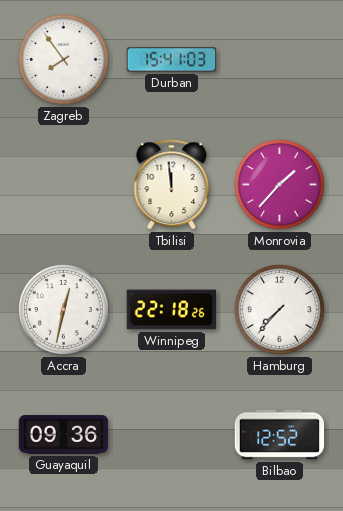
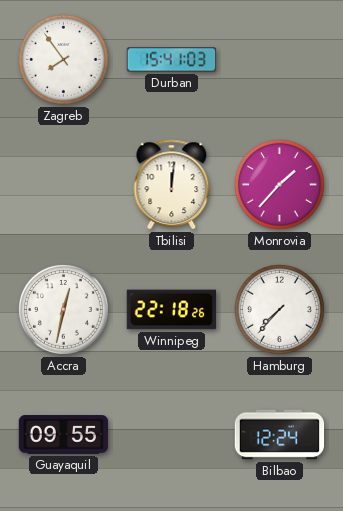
Tbilisi: 11:59 -> 12:01
Guayaquil: 09:36 -> 09:55
Bilbao: 12:52 -> 12:24
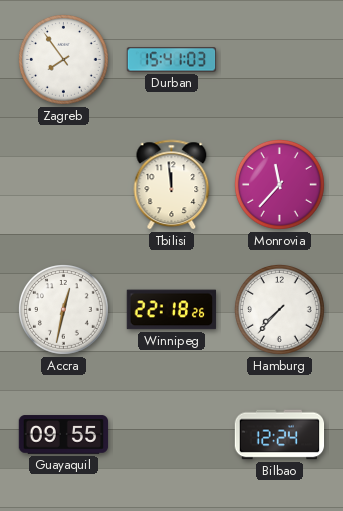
Tbilisi: 12:01 -> 11:59
Monrovia: 1:37 -> 11:37
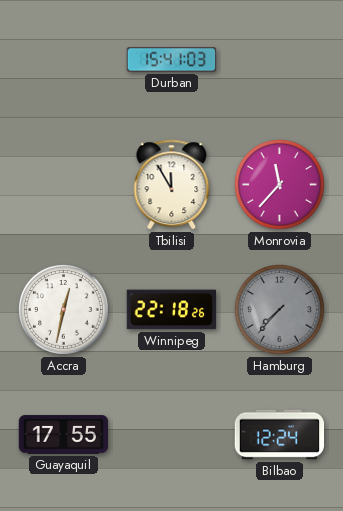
Zagreb: 7:54 -> none
Tbilisi: 11:59 -> 11:55
Hamburg dial: white -> grey
Guayaquil: 09:55 -> 17:55
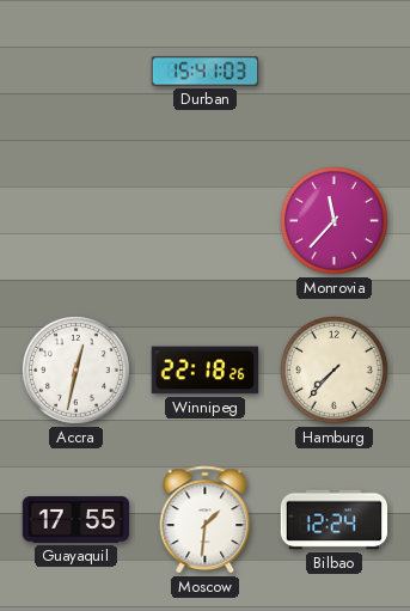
Tbilisi: 11:55 -> none
Hamburg dial: grey -> cream
Moscow: none -> 1:31
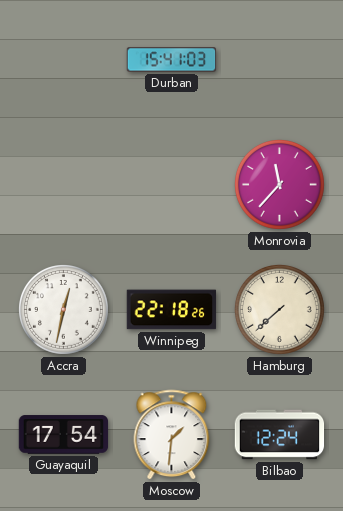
Hamburg: 7:37 -> 7:38
Guayaquil: 17:55 -> 17:54
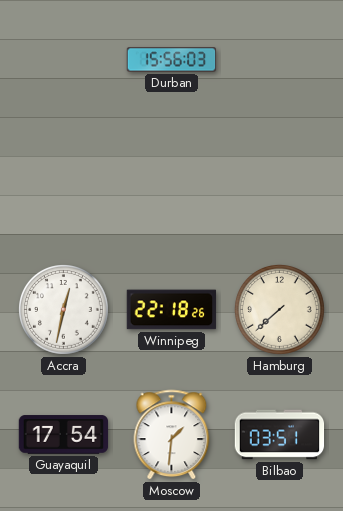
Durban: 15:41 -> 15:56
Monrovia: 11:37 -> none
Bilbao: 12:24 -> 03:51
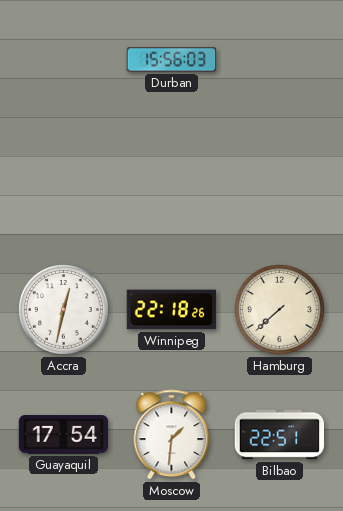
Bilbao: 03:51 -> 22:51
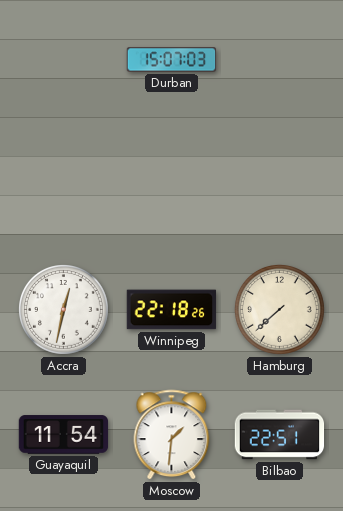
Durban: 15:56 -> 15:07
Guayaquil: 17:54 -> 11:54
